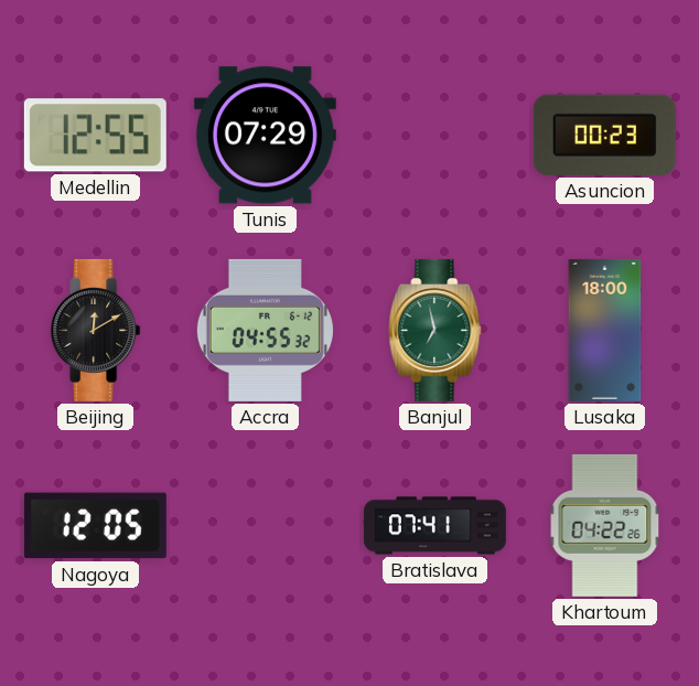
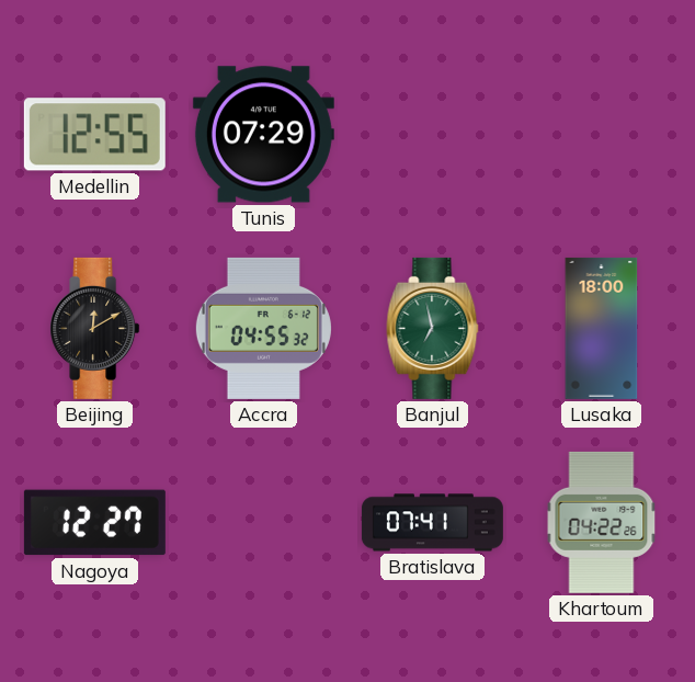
Asuncion: 00:23 -> none
Nagoya: 12:05 -> 12:27
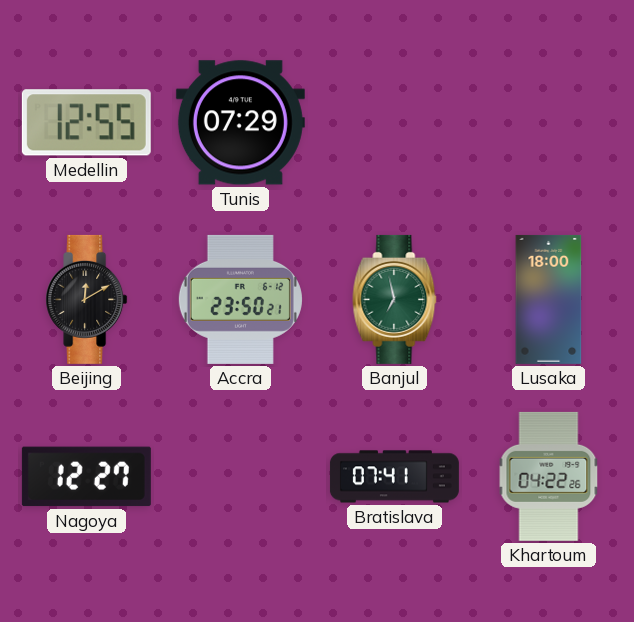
Accra: 04:55 -> 23:50
